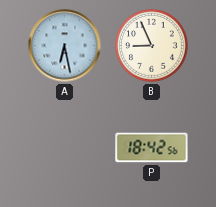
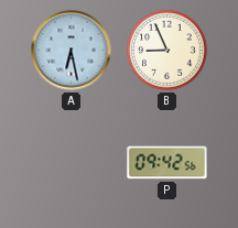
P: 18:42 -> 09:42
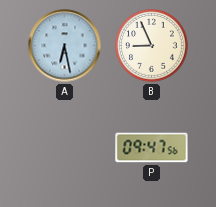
P: 09:42 -> 09:47
